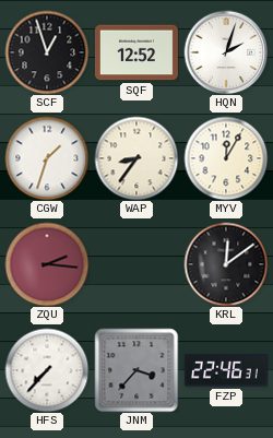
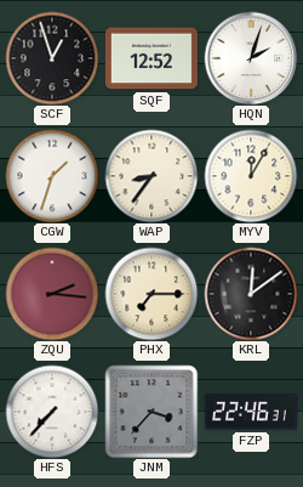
PHX: none -> 7:15
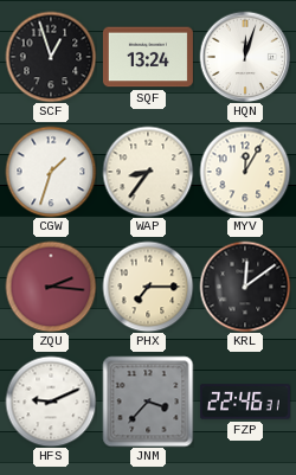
SQF: 12:52 -> 13:24
HQN: 2:03 -> 12:03
HFS: 7:37 -> 9:11
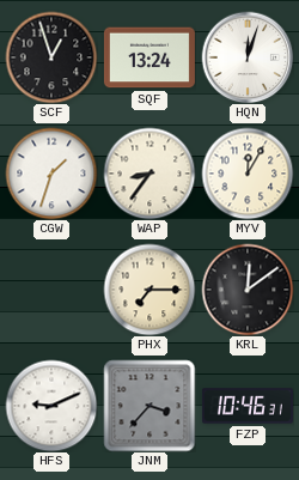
ZQU: 2:16 -> none
FZP: 22:46 -> 10:46
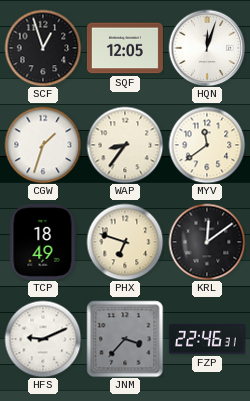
SQF: 13:24 -> 12:05
MYV: 12:05 -> 11:39
TCP: none -> 18:49
PHX: 7:15 -> 6:48
FZP: 10:46 -> 22:46
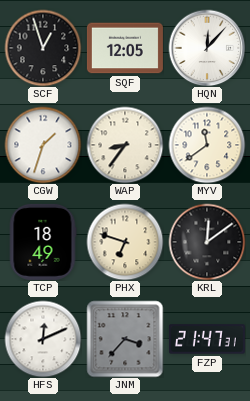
HQN: 12:03 -> 12:07
HFS: 9:11 -> 12:11
FZP: 22:46 -> 21:47
